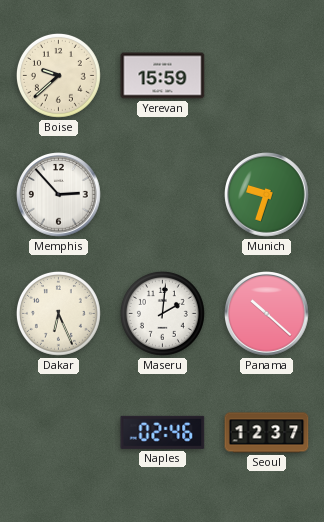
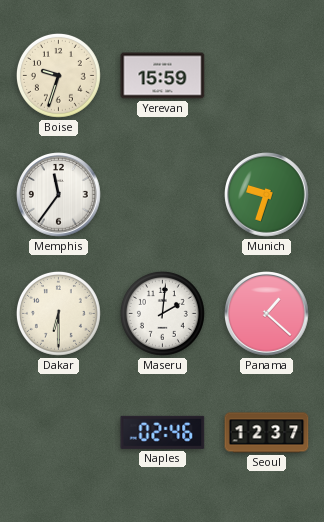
Boise: 9:38 -> 9:33
Memphis: 2:53 -> 11:36
Dakar: 6:26 -> 6:30
Panama: 10:22 -> 1:22
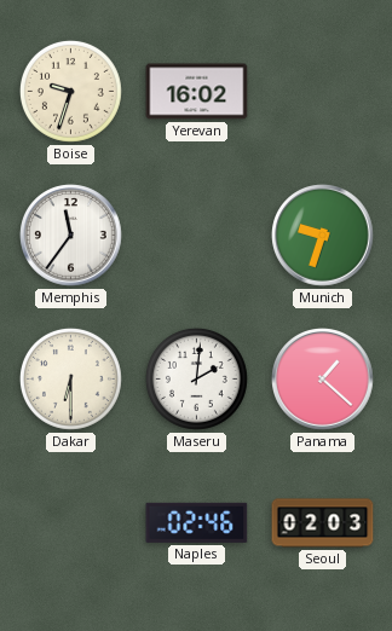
Yerevan: 15:59 -> 16:02
Seoul: 12:37 -> 02:03
